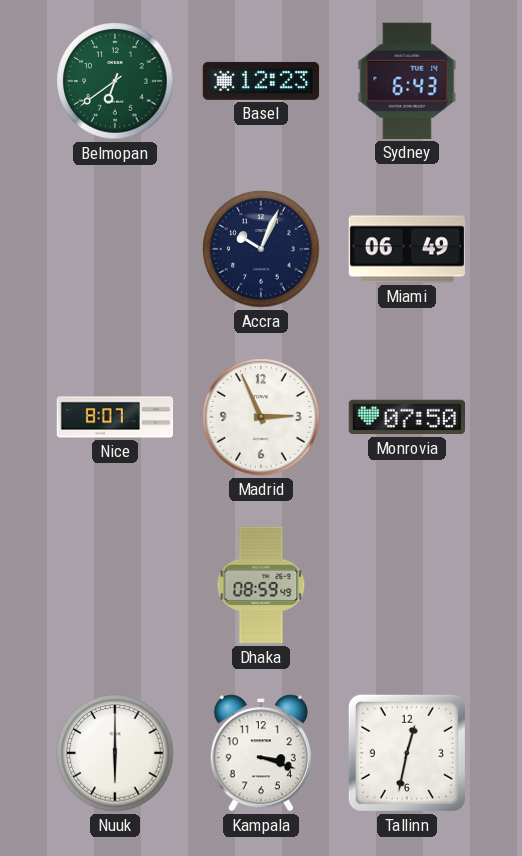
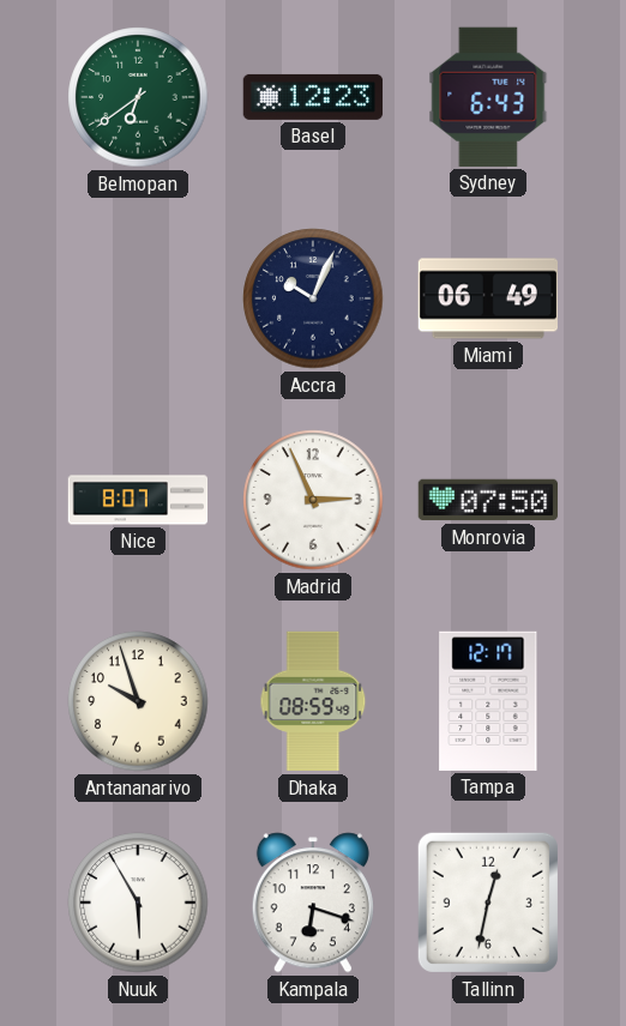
Antananarivo: none -> 9:57
Tampa: none -> 12:17
Nuuk: 6:00 -> 5:55
Kampala: 3:18 -> 6:18
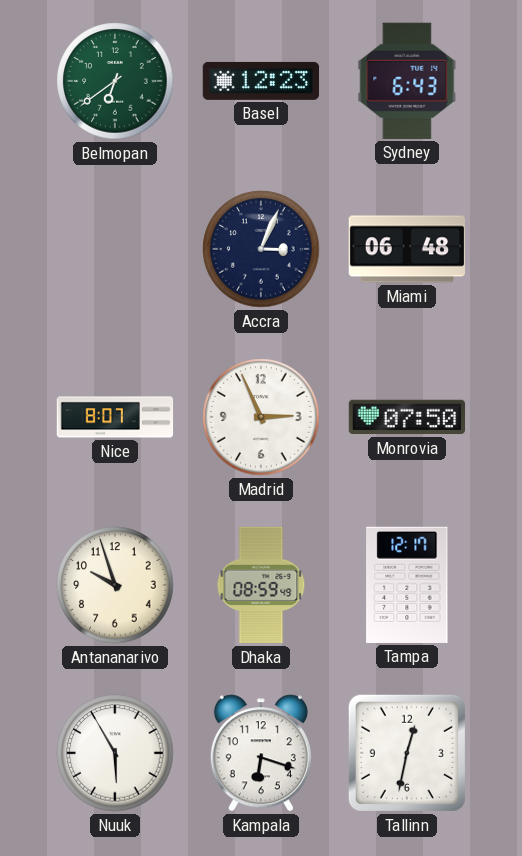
Accra: 10:04 -> 3:04
Miami: 06:49 -> 06:48
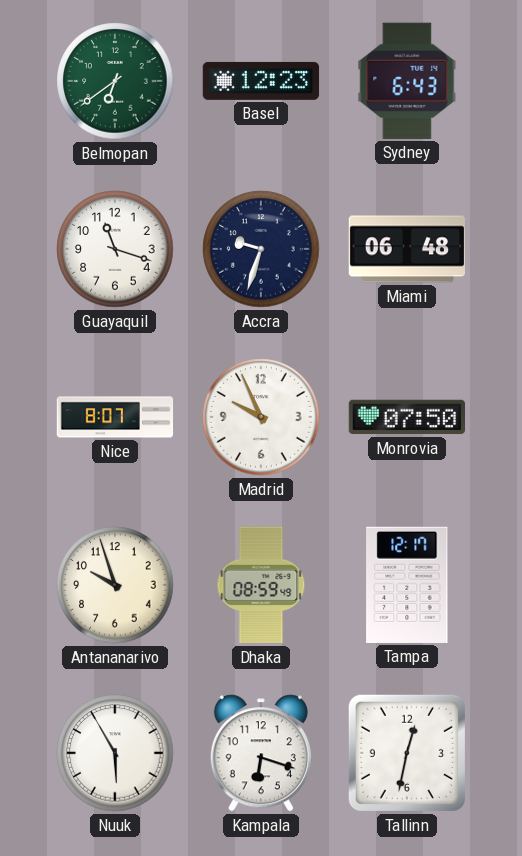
Guayaquil: none -> 11:18
Accra: 3:04 -> 9:33
Madrid: 2:56 -> 9:56
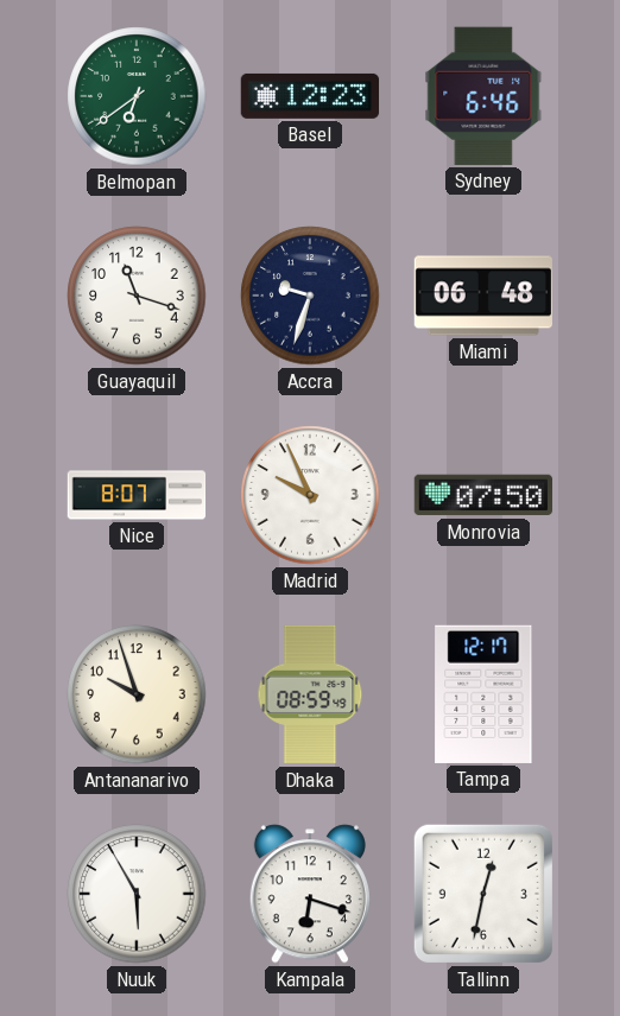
Sydney: 6:43 -> 6:46
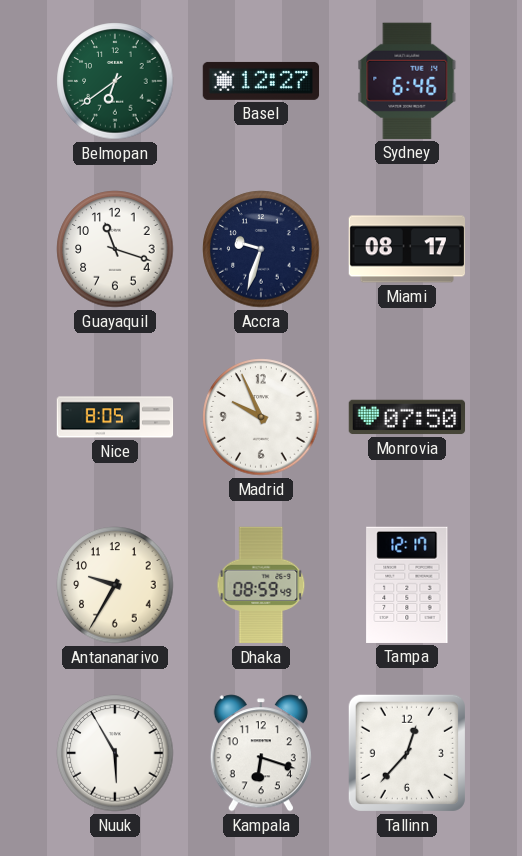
Basel: 12:23 -> 12:27
Miami: 06:48 -> 08:17
Nice: 8:07 -> 8:05
Antananarivo: 9:57 -> 9:35
Tallinn: 12:32 -> 12:37
